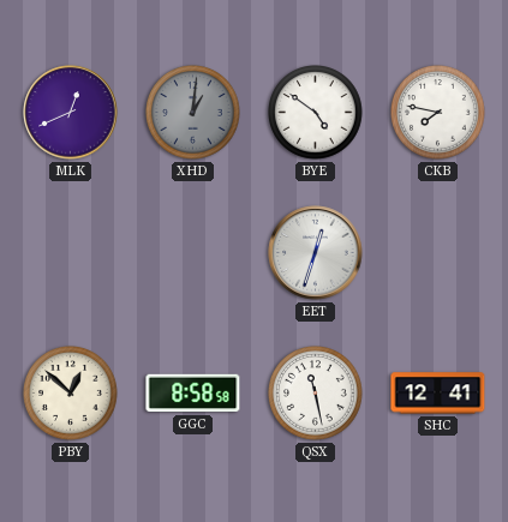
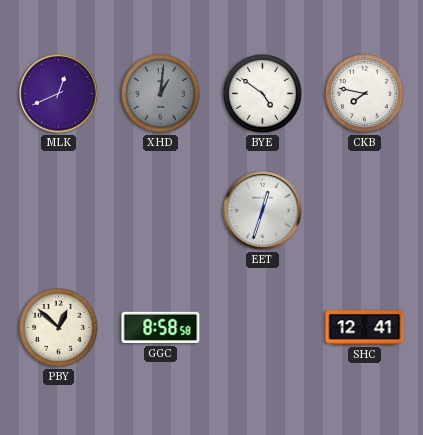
QSX: 11:28 -> none
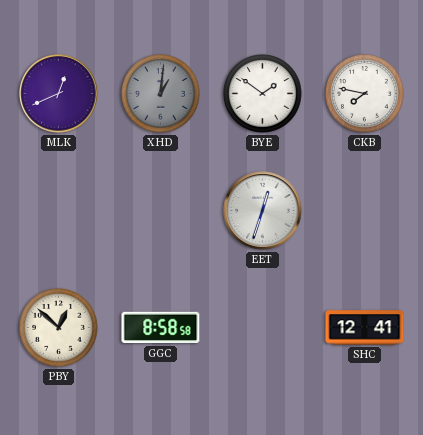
BYE: 4:51 -> 1:51
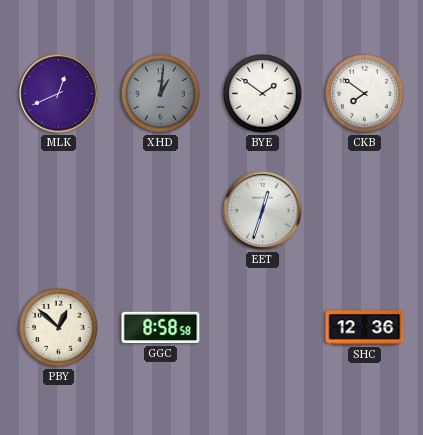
CKB: 7:47 -> 7:51
SHC: 12:41 -> 12:36
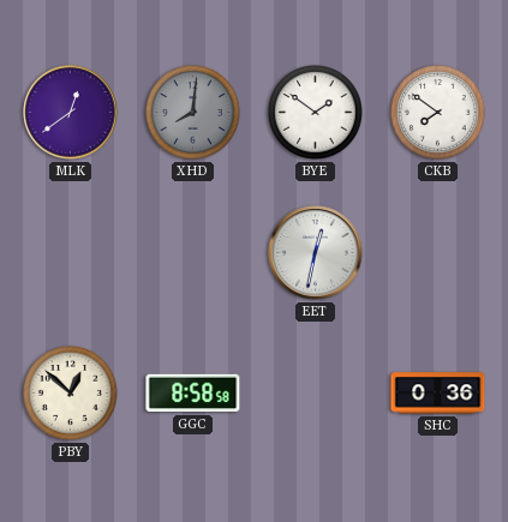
MLK: 12:41 -> 12:39
XHD: 1:01 -> 8:01
EET: 12:33 -> 12:32
SHC: 12:36 -> 0:36
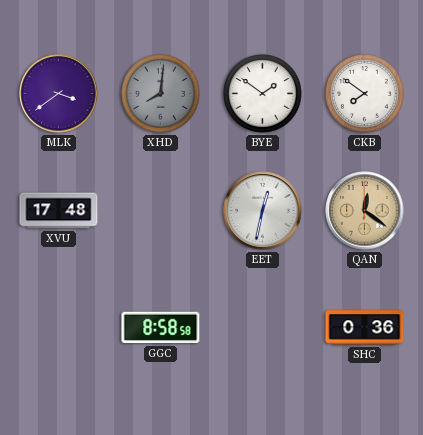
MLK: 12:39 -> 3:39
XVU: none -> 17:48
QAN: none -> 12:21
PBY: 12:52 -> none
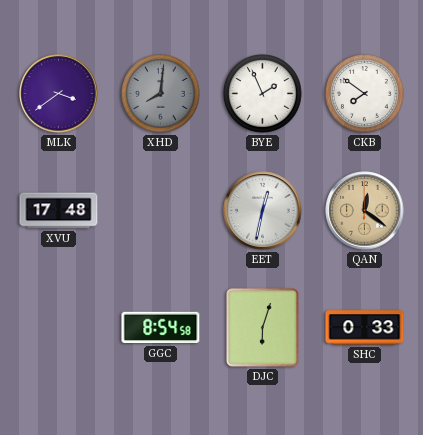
BYE: 1:51 -> 1:56
GGC: 8:58 -> 8:54
DJC: none -> 6:03
SHC: 0:36 -> 0:33
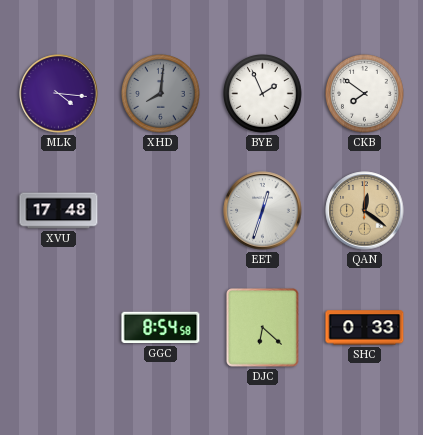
MLK: 3:39 -> 4:16
EET: 12:32 -> 12:33
DJC: 6:03 -> 6:22
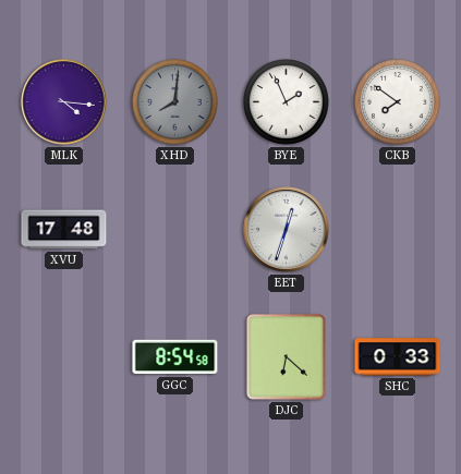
QAN: 12:21 -> none
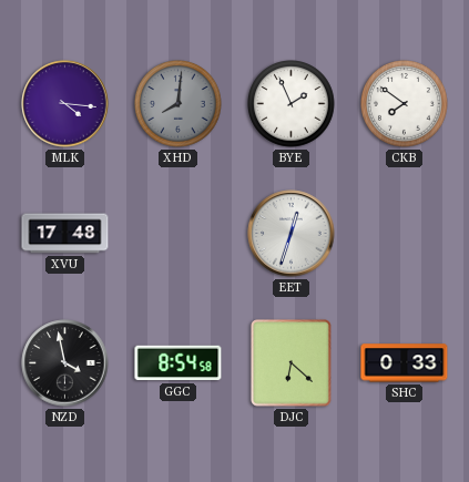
NZD: none -> 3:58
